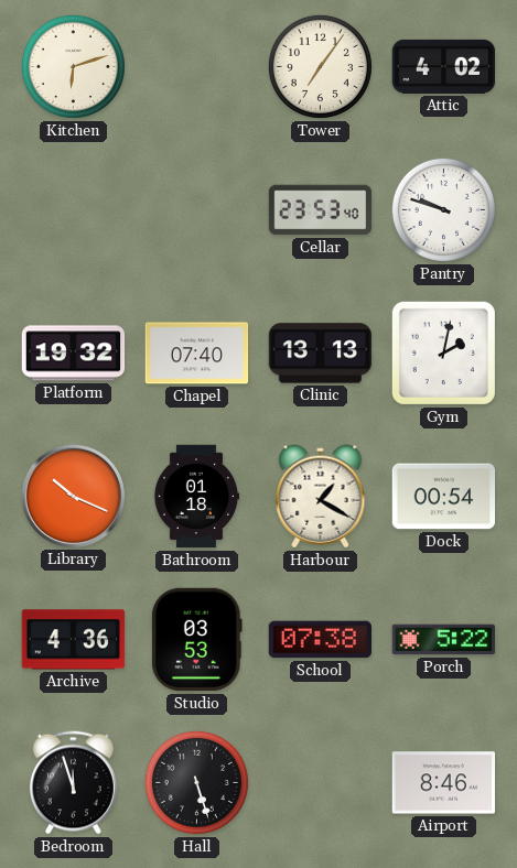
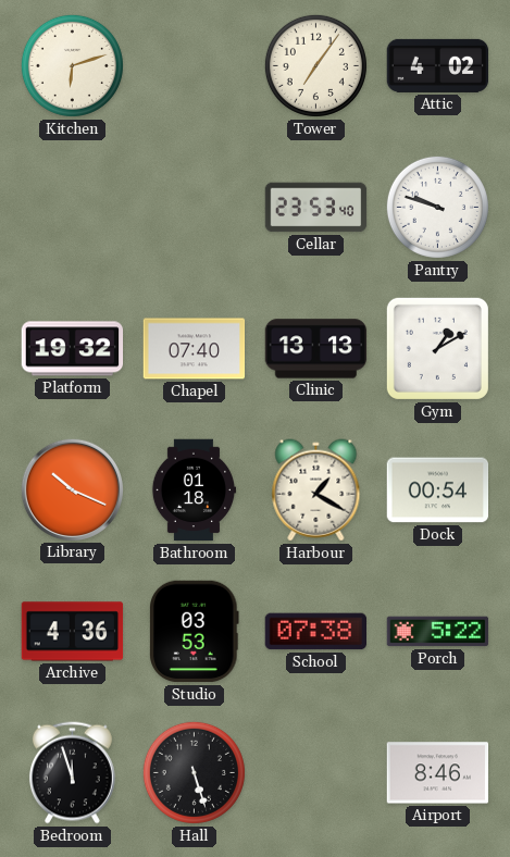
Gym: 2:02 -> 1:10
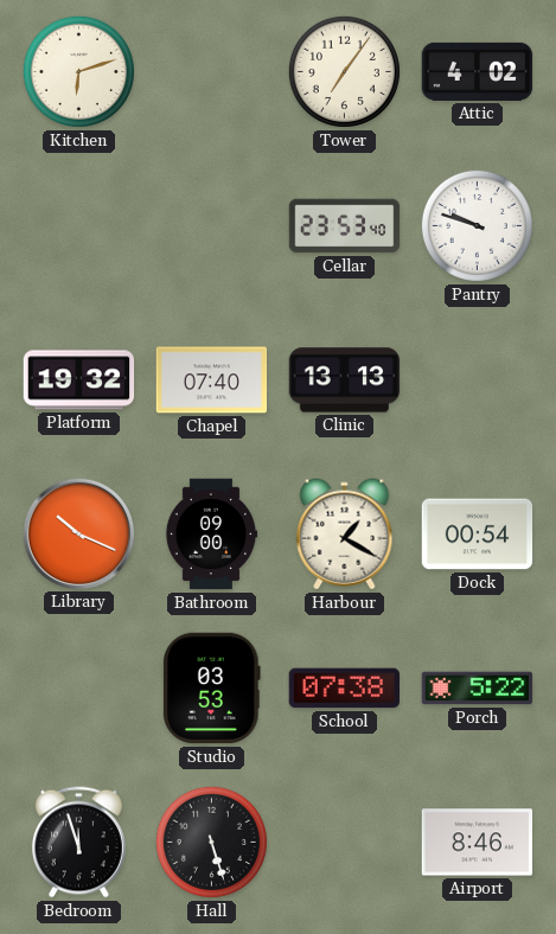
Gym: 1:10 -> none
Bathroom: 01:18 -> 09:00
Archive: 4:36 -> none
